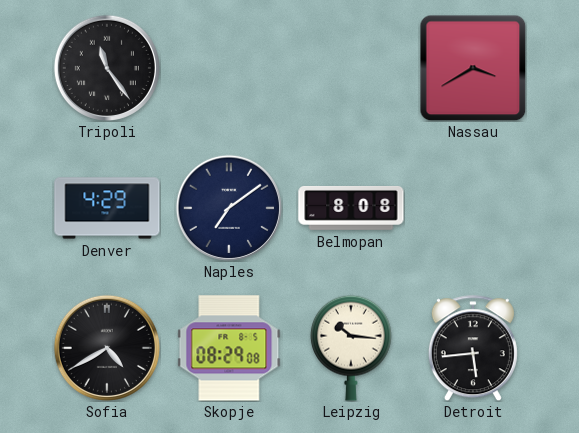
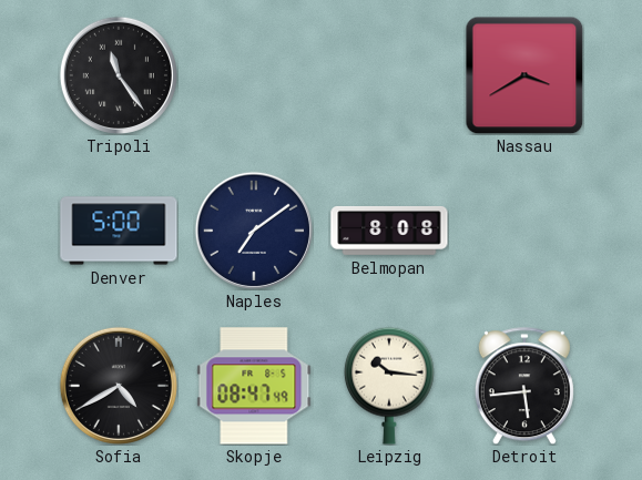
Denver: 4:29 -> 5:00
Skopje: 08:29 -> 08:47
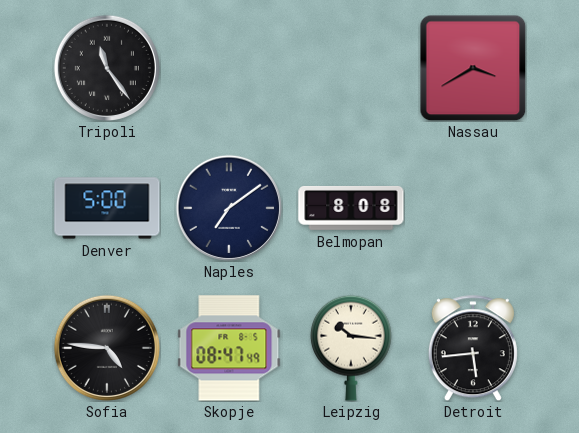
Sofia: 4:40 -> 4:46
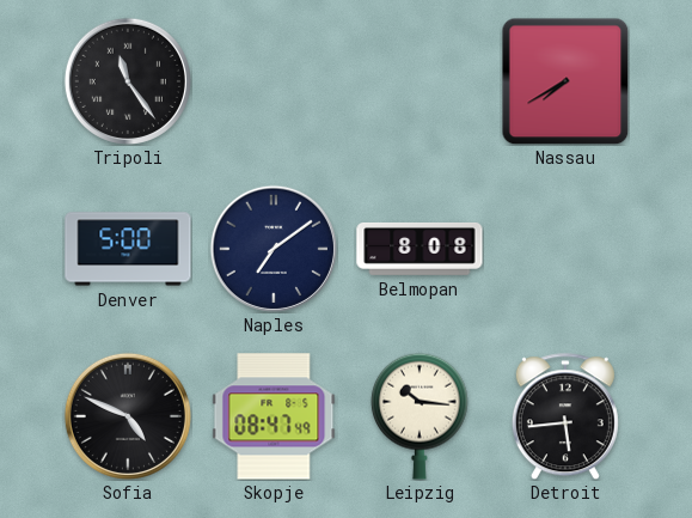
Nassau: 3:40 -> 7:40
Sofia: 4:46 -> 4:49
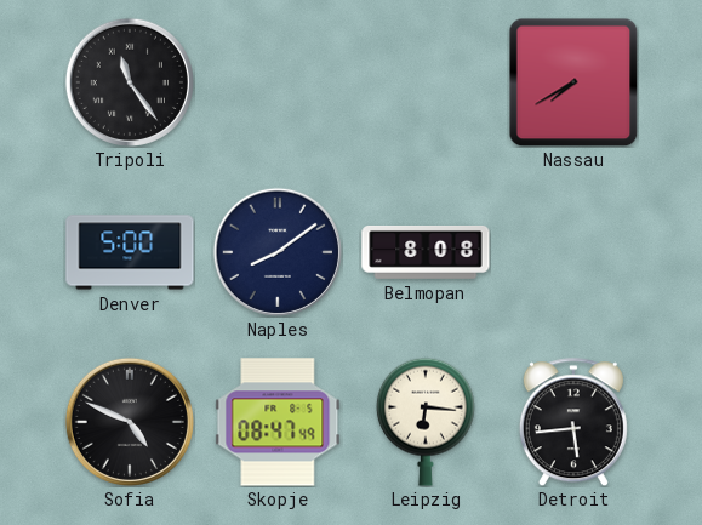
Naples: 7:09 -> 8:09
Leipzig: 10:16 -> 6:16
